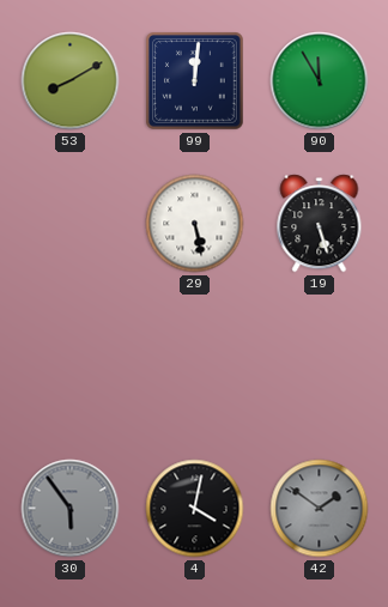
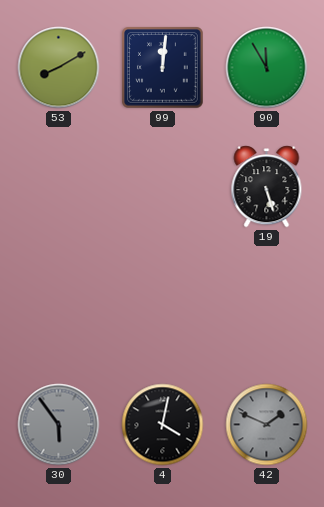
29: 5:28 -> none
42: 1:51 -> 1:49
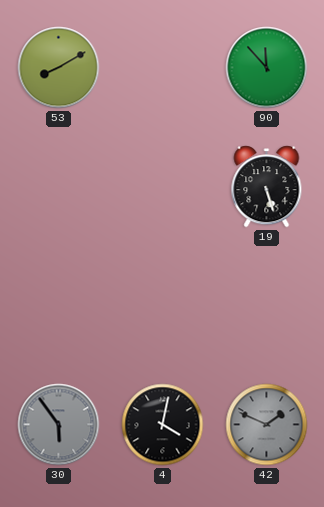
99: 12:01 -> none
90: 11:55 -> 11:53
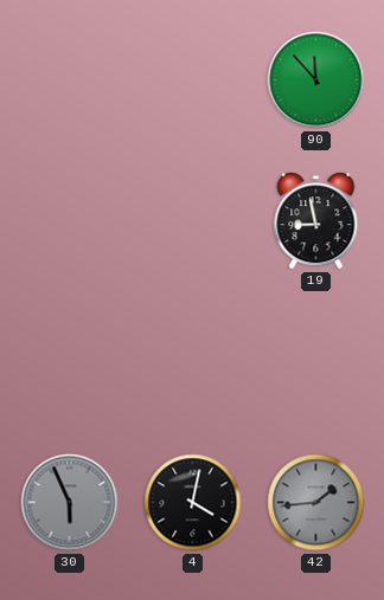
53: 8:10 -> none
19: 5:27 -> 8:58
30: 5:54 -> 5:56
42: 1:49 -> 1:44
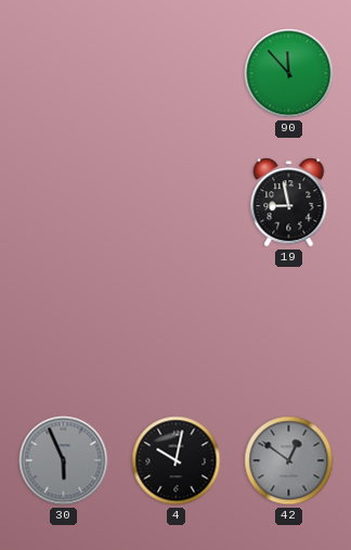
4: 4:02 -> 10:02
42: 1:44 -> 12:51
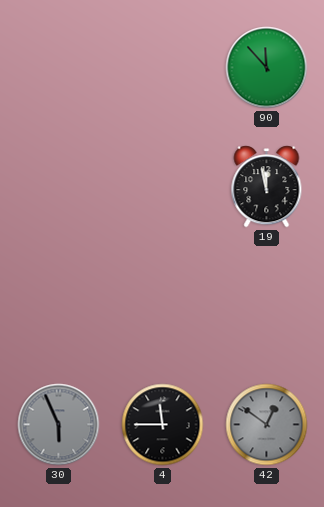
19: 8:58 -> 11:58
4: 10:02 -> 11:45
